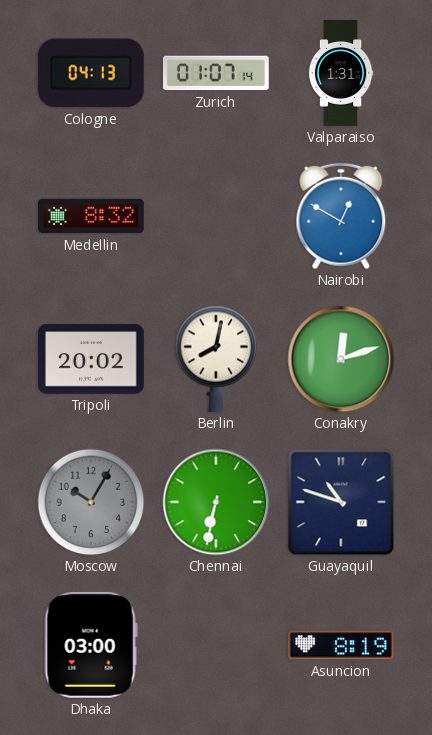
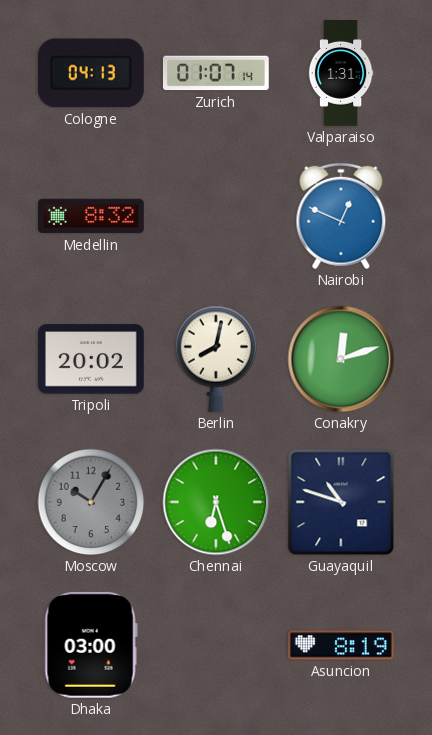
Nairobi: 12:50 -> 12:49
Chennai: 6:32 -> 6:27
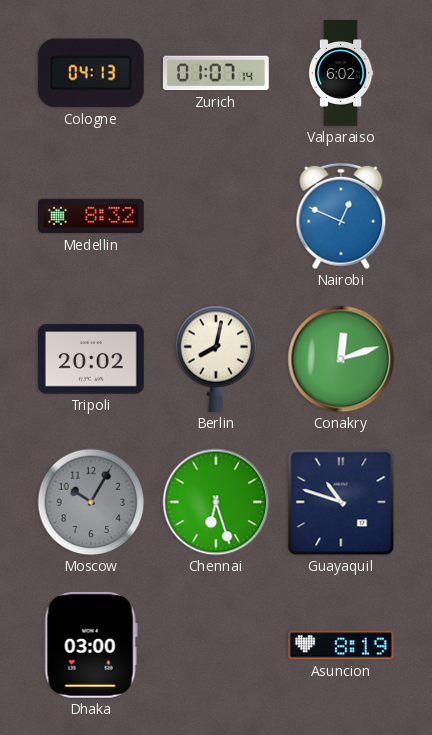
Valparaiso: 1:31 -> 6:02
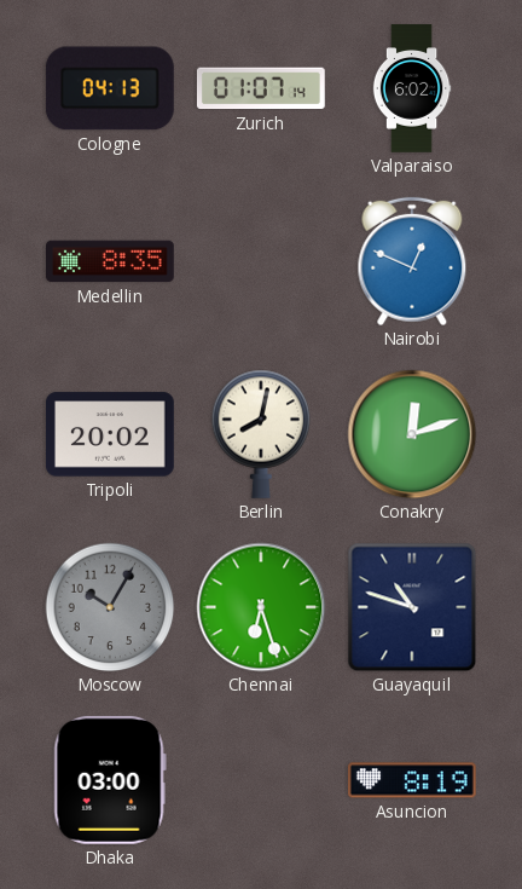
Medellin: 8:32 -> 8:35
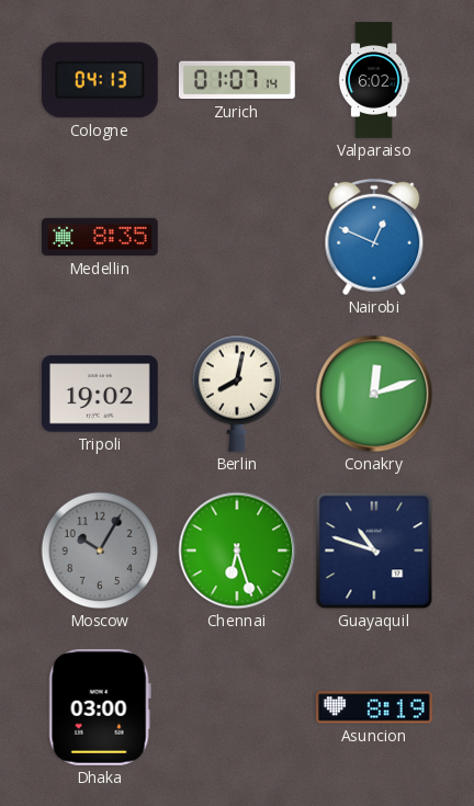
Tripoli: 20:02 -> 19:02
